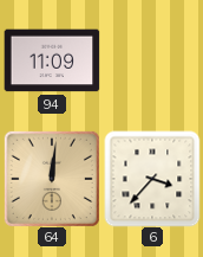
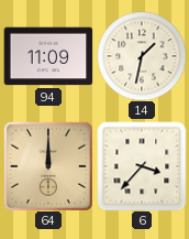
14: none -> 1:32
64: 12:01 -> 12:00
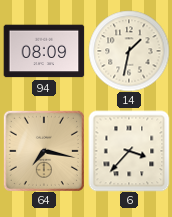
94: 11:09 -> 08:09
64: 12:00 -> 7:17
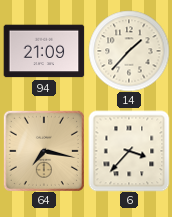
94: 08:09 -> 21:09
14: 1:32 -> 1:37
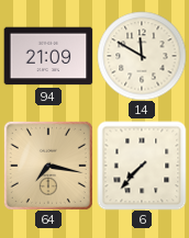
14: 1:37 -> 11:50
6: 3:37 -> 7:37
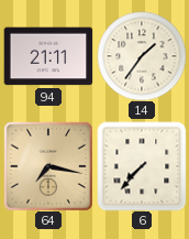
94: 21:09 -> 21:11
14: 11:50 -> 1:36
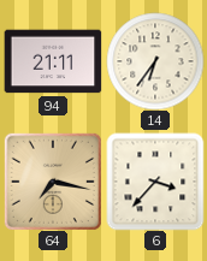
14: 1:36 -> 6:36
6: 7:37 -> 3:37
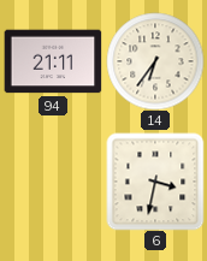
64: 7:17 -> none
6: 3:37 -> 3:32
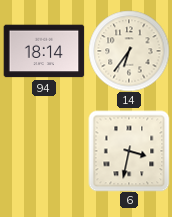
94: 21:11 -> 18:14
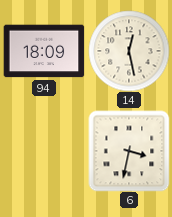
94: 18:14 -> 18:09
14: 6:36 -> 12:28
